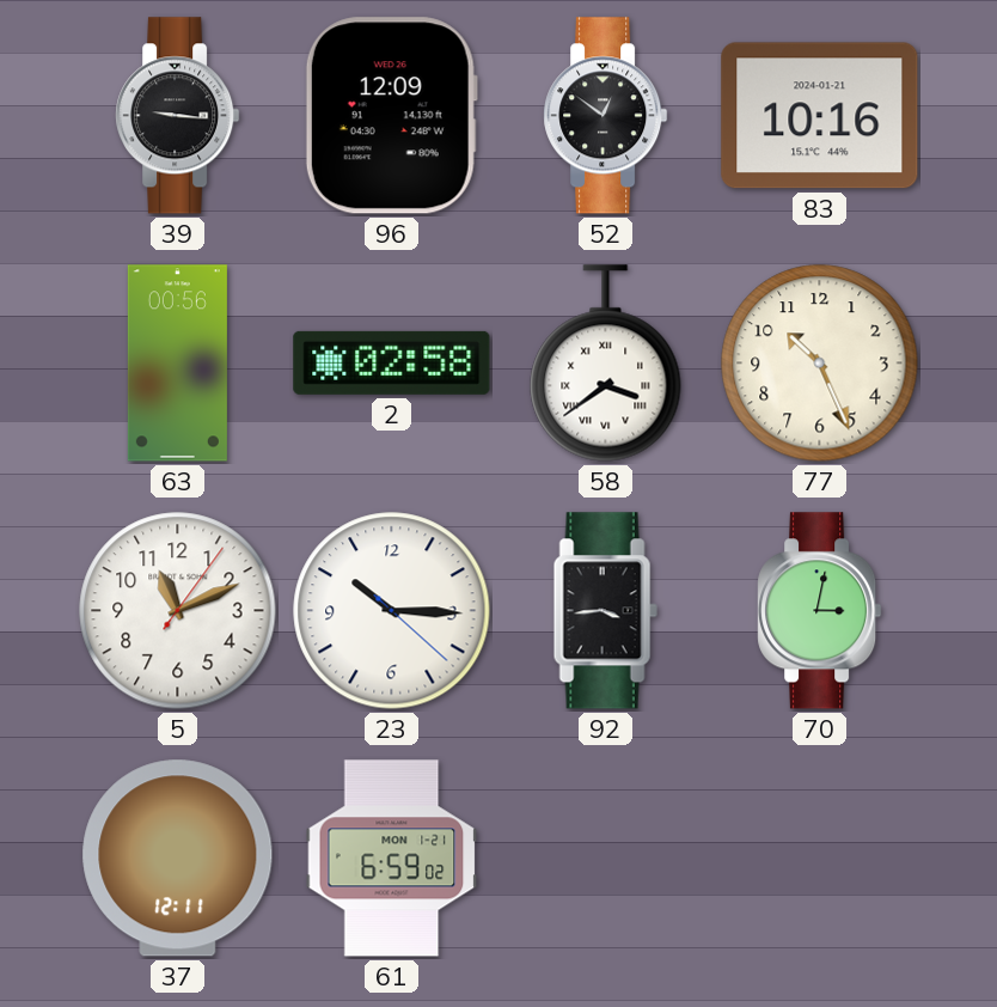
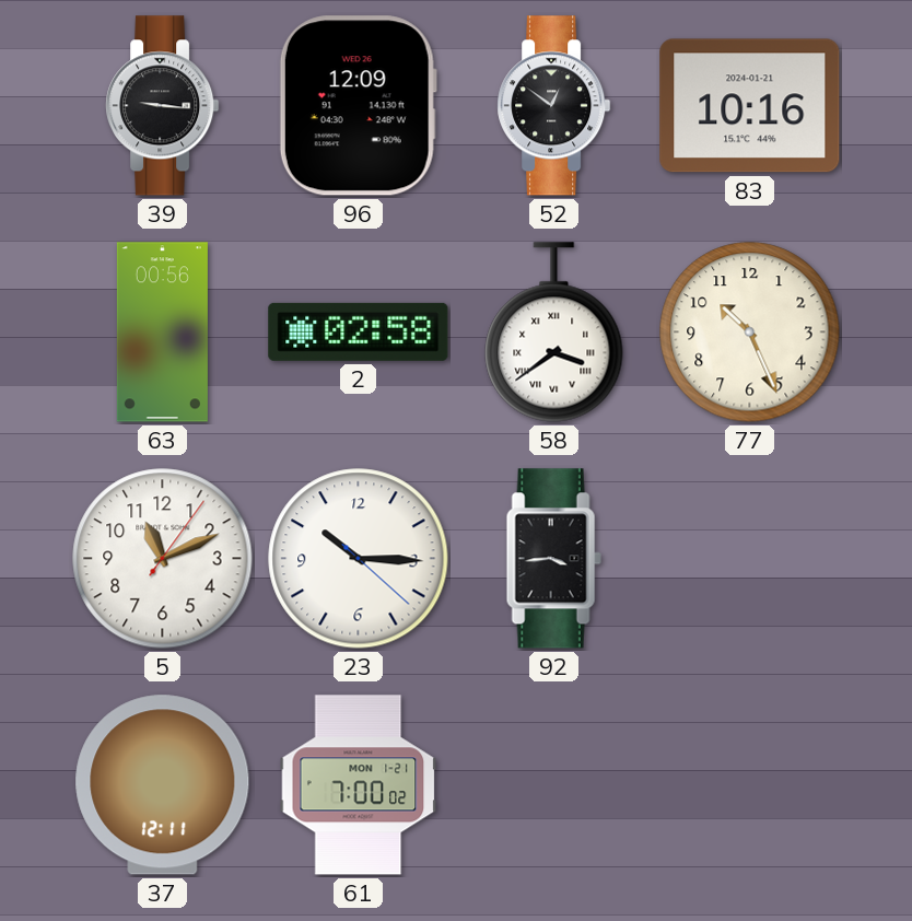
70: 3:02 -> none
61: 6:59 -> 7:00
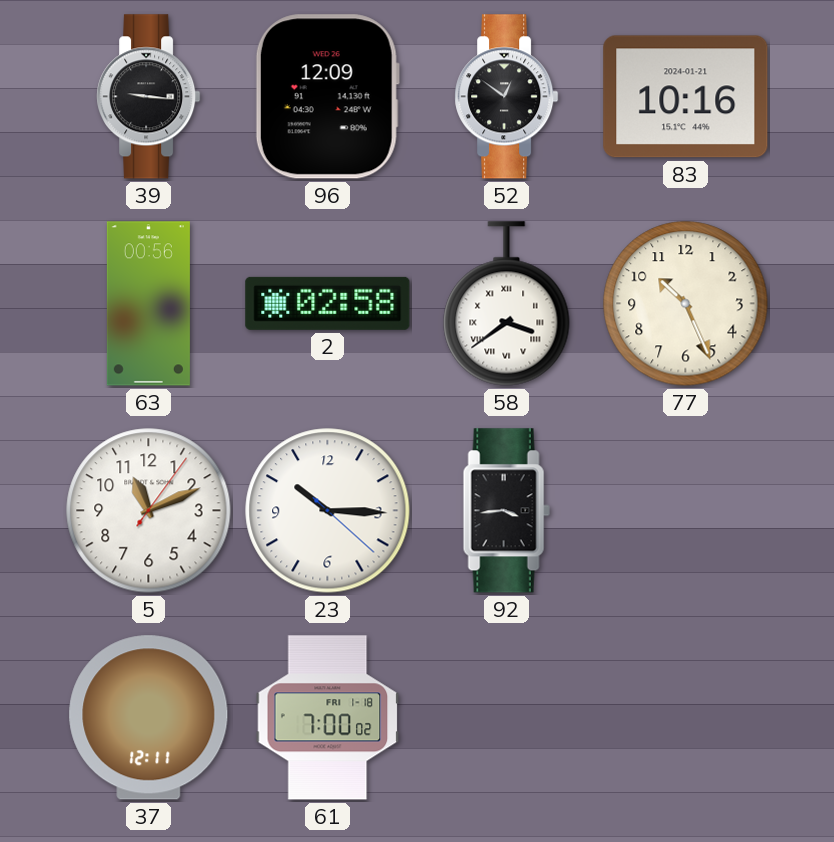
61 date: MON 1-21 -> FRI 1-18
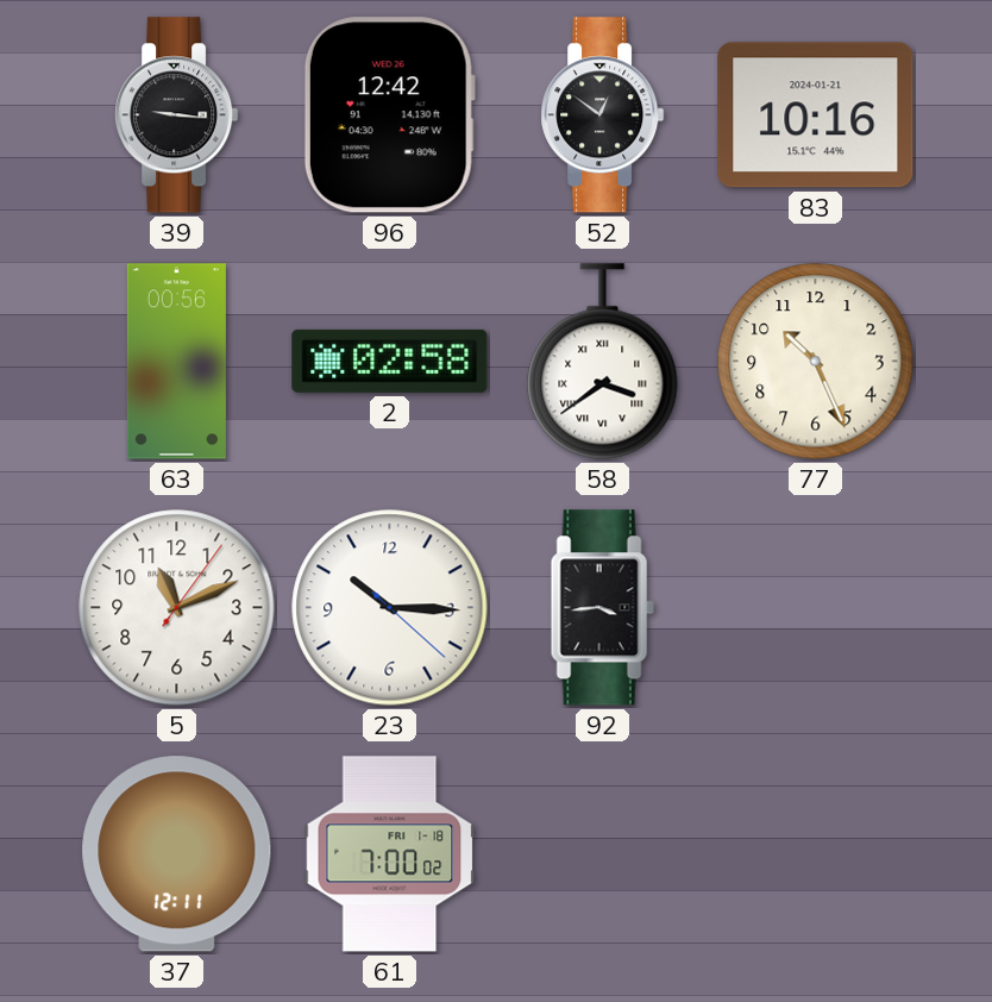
96: 12:09 -> 12:42
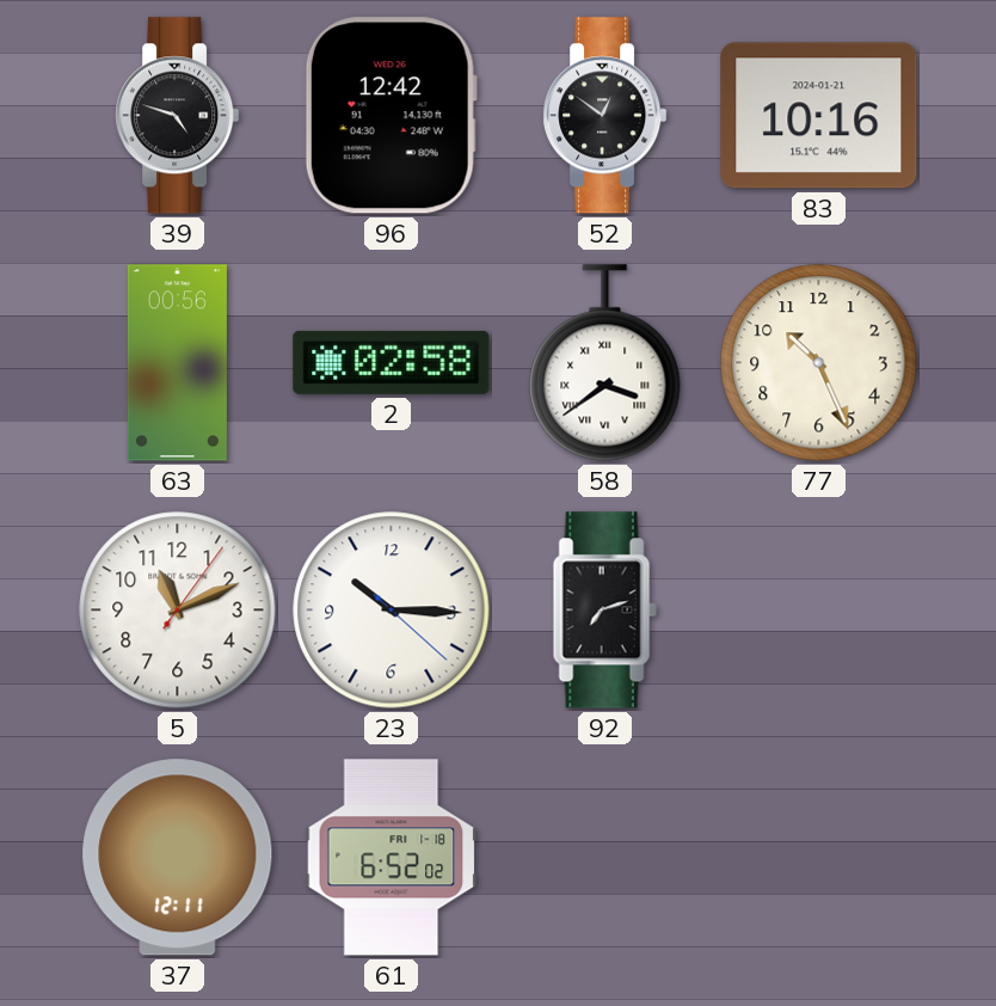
39: 9:16 -> 4:48
92: 3:44 -> 7:12
61: 7:00 -> 6:52
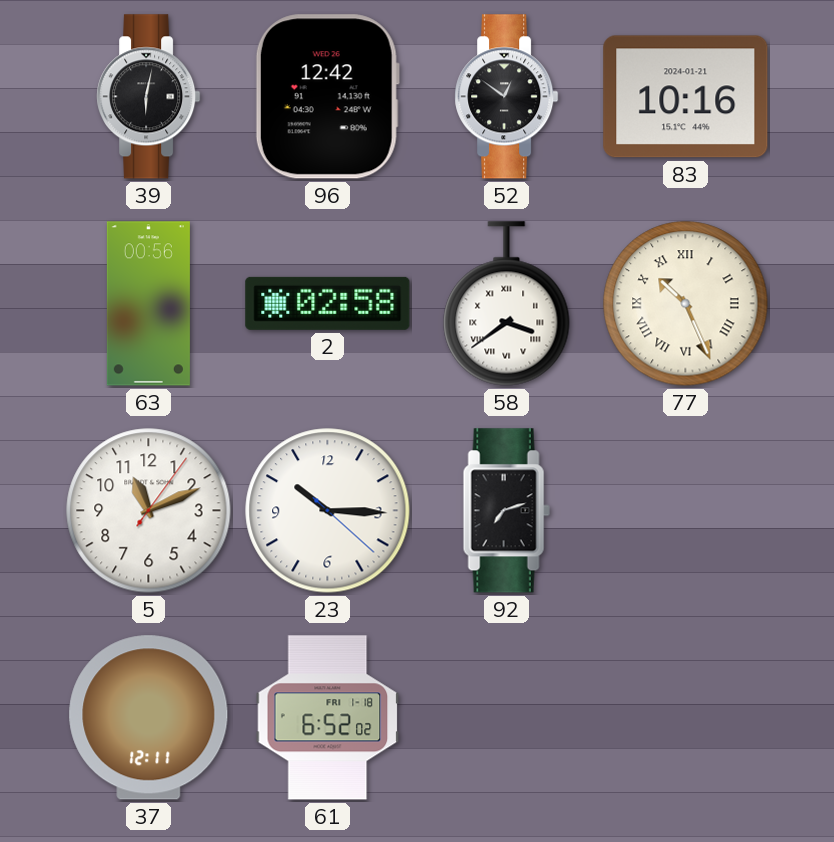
39: 4:48 -> 6:02
77 numerals: Arabic -> Roman
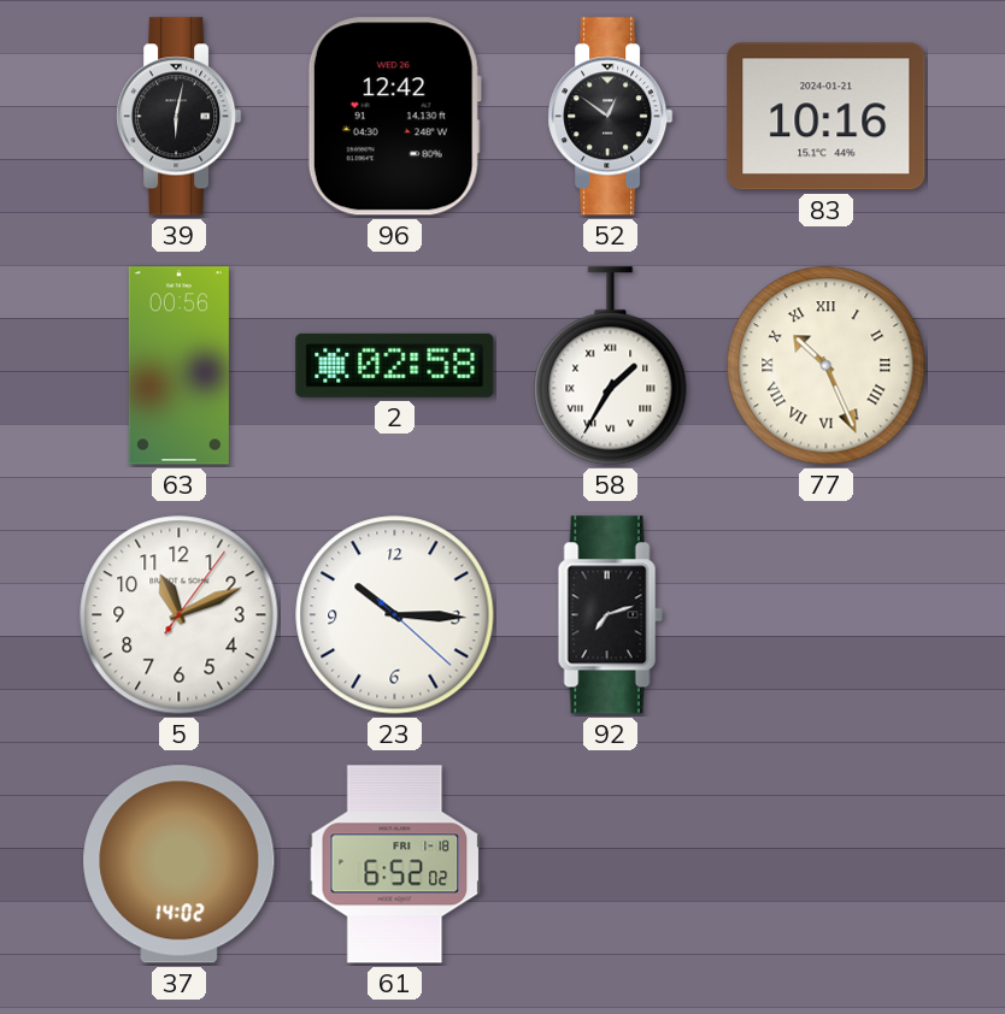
58: 3:39 -> 1:35
37: 12:11 -> 14:02
